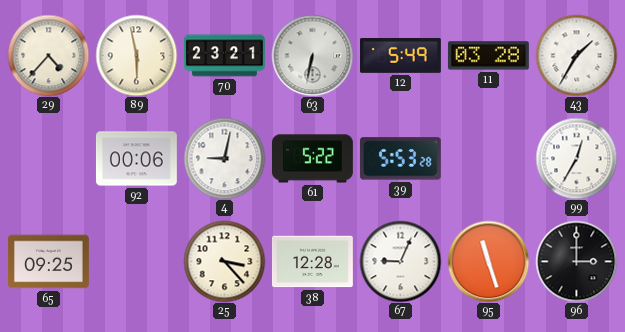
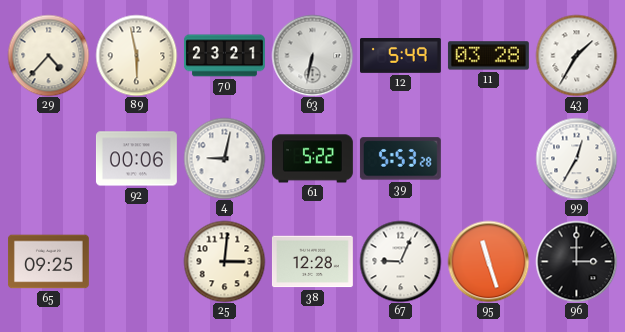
25: 3:23 -> 3:01
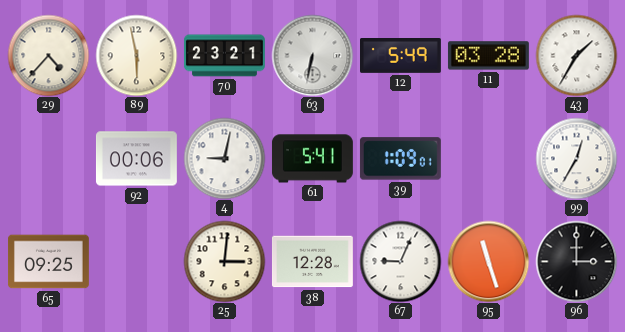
61: 5:22 -> 5:41
39: 5:53 -> 1:09
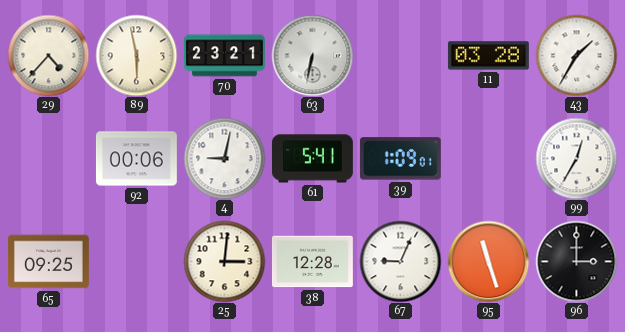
12: 5:49 -> none
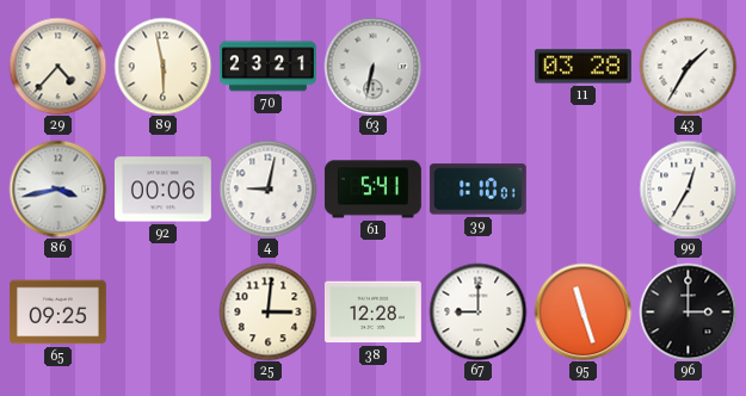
86: none -> 3:43
39: 1:09 -> 1:10
67: 9:04 -> 9:00
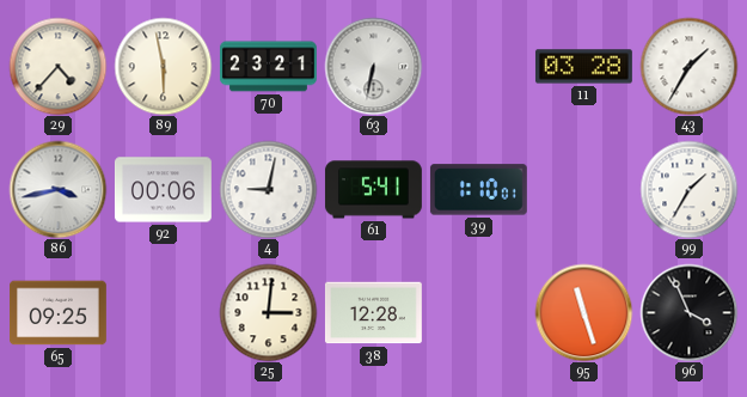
99: 12:35 -> 1:35
67: 9:00 -> none
96: 3:00 -> 3:56
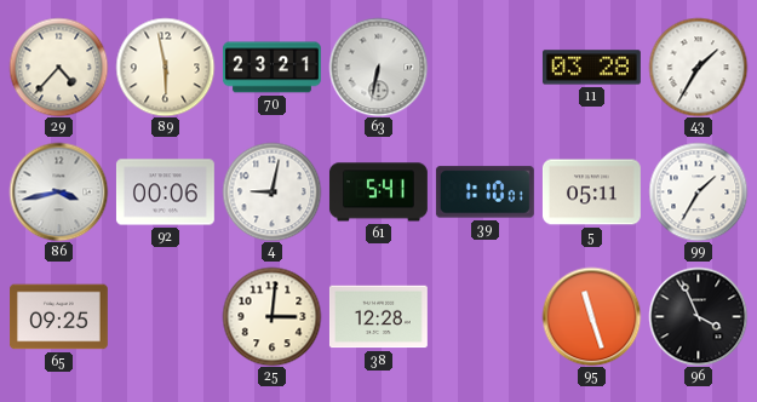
5: none -> 05:11
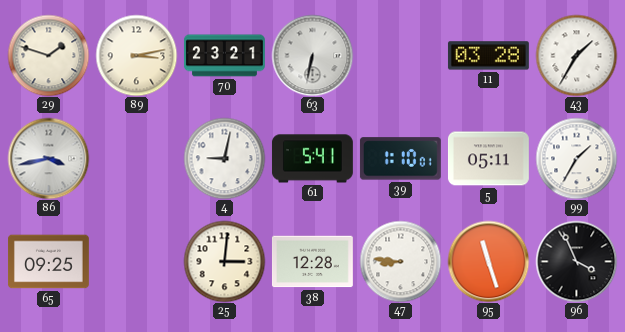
29: 4:37 -> 1:48
89: 5:58 -> 3:13
92: 00:06 -> none
47: none -> 8:46
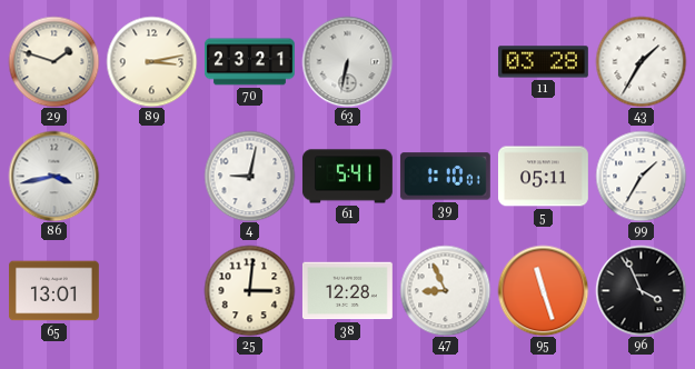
65: 09:25 -> 13:01
47: 8:46 -> 8:56
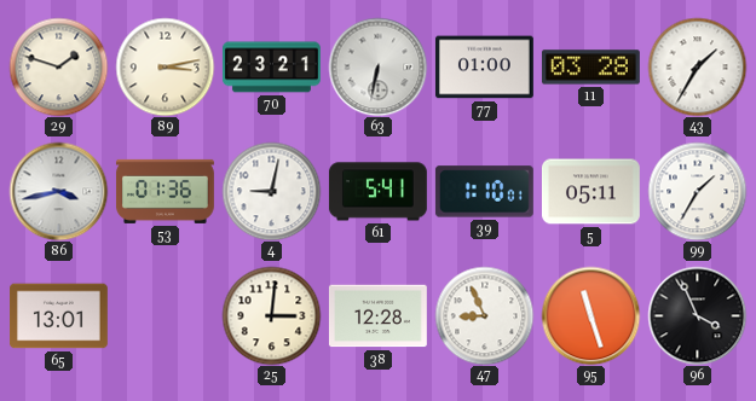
77: none -> 01:00
53: none -> 01:36
